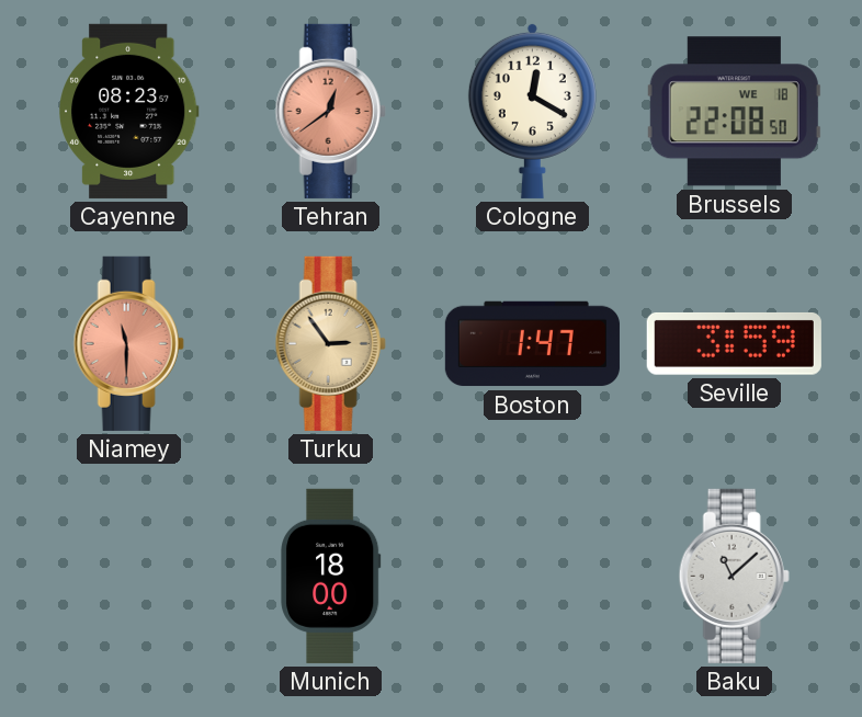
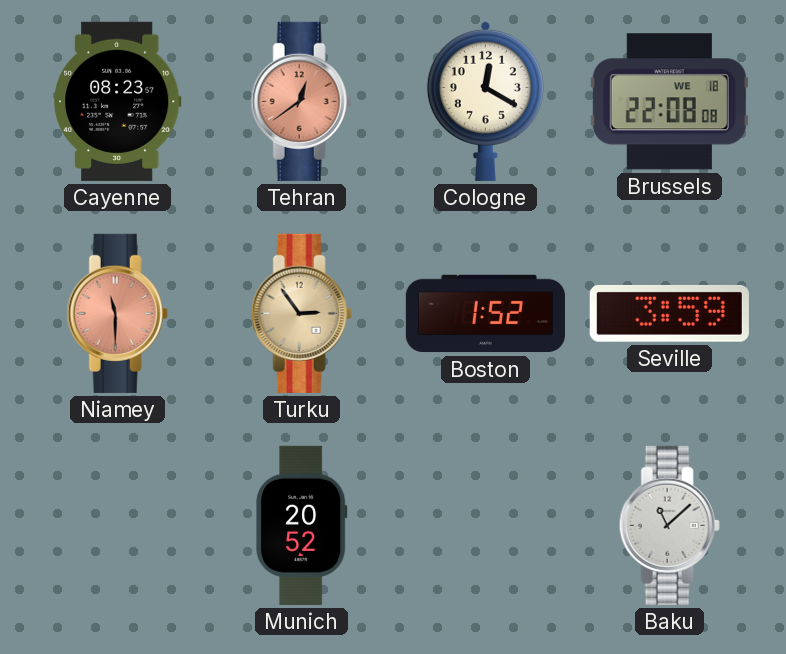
Brussels: 22:08:50 -> 22:08:08
Boston: 1:47 -> 1:52
Munich: 18:00 -> 20:52
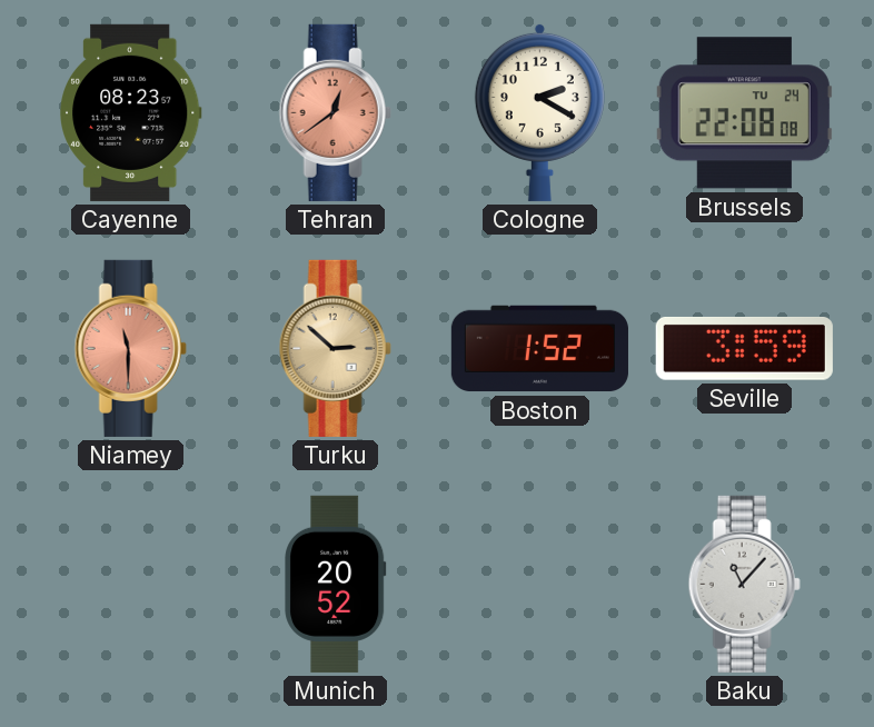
Cologne: 12:20 -> 2:20
Brussels date: WE 18 -> TU 24
Turku: 2:54 -> 2:52
Baku: 11:08 -> 11:07
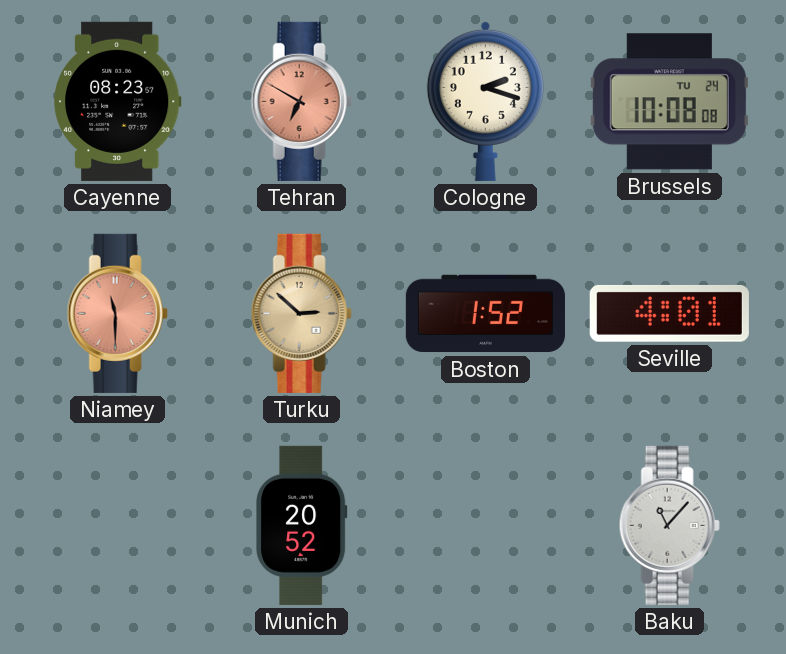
Tehran: 12:39 -> 6:50
Cologne: 2:20 -> 2:18
Brussels: 22:08 -> 10:08
Seville: 3:59 -> 4:01
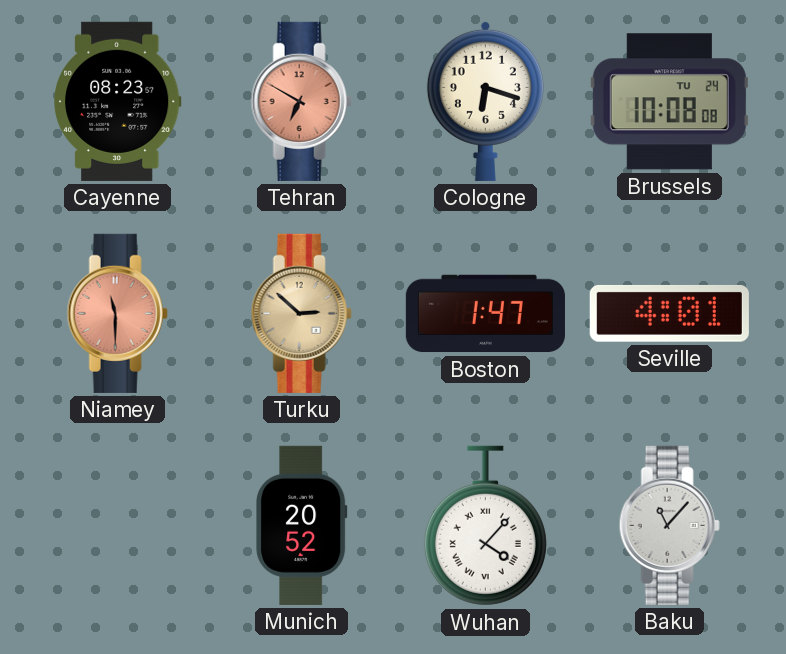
Cologne: 2:18 -> 6:18
Boston: 1:52 -> 1:47
Wuhan: none -> 4:07
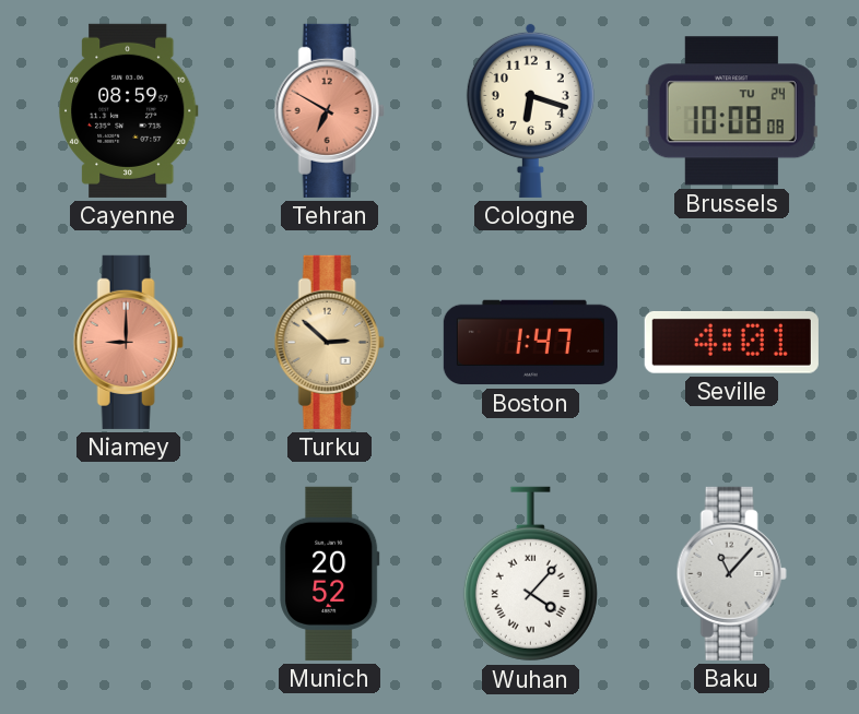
Cayenne: 08:23 -> 08:59
Niamey: 11:30 -> 9:00
